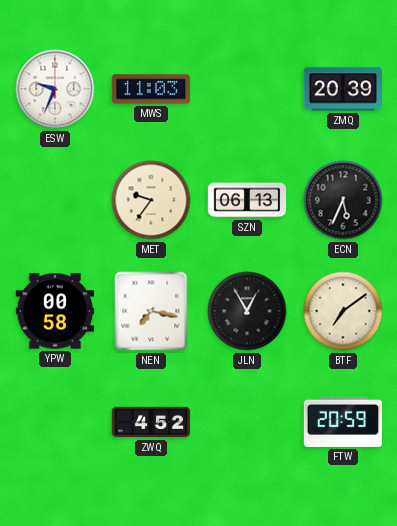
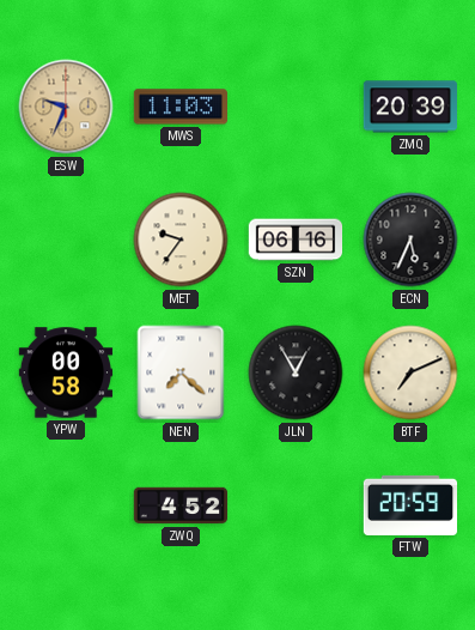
ESW dial: white -> champagne
SZN: 06:13 -> 06:16
NEN: 7:17 -> 7:22
BTF: 7:09 -> 7:11
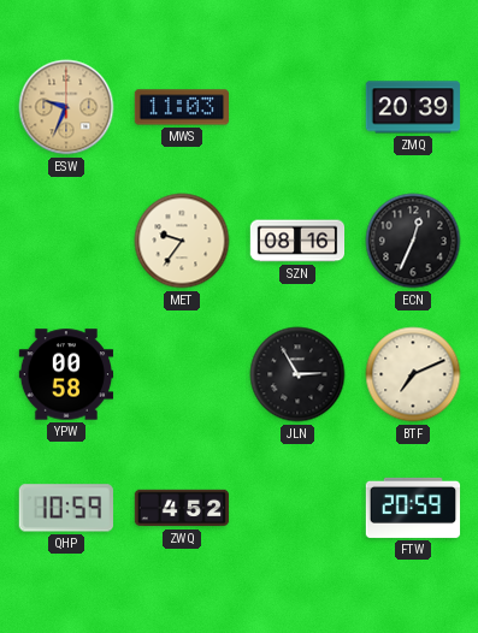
SZN: 06:16 -> 08:16
ECN: 5:34 -> 12:34
NEN: 7:22 -> none
JLN: 12:55 -> 2:55
QHP: none -> 10:59
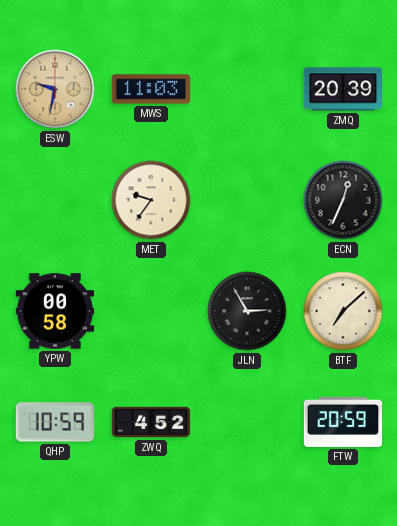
ESW: 9:34 -> 9:32
SZN: 08:16 -> none
BTF: 7:11 -> 7:08
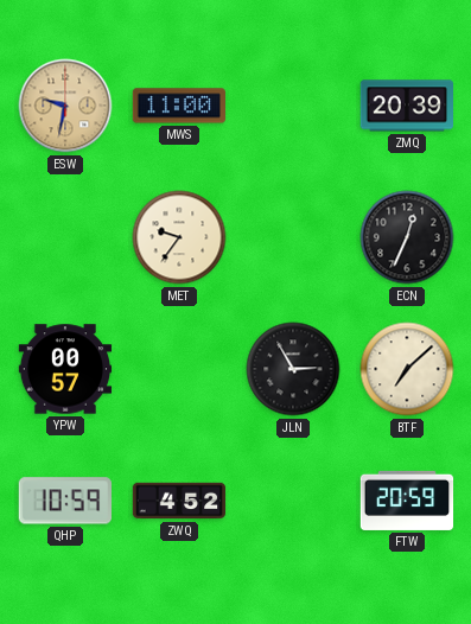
MWS: 11:03 -> 11:00
YPW: 00:58 -> 00:57
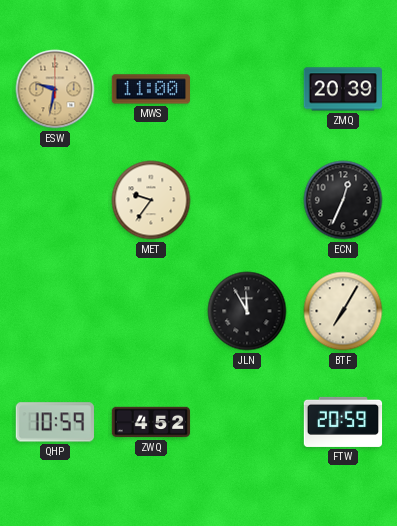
YPW: 00:57 -> none
JLN: 2:55 -> 11:55
BTF: 7:08 -> 7:05
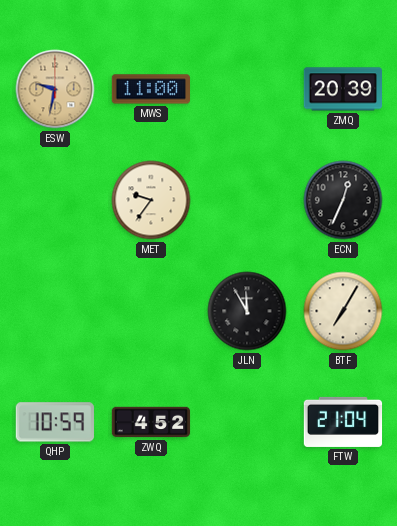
FTW: 20:59 -> 21:04
